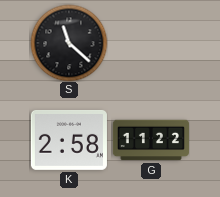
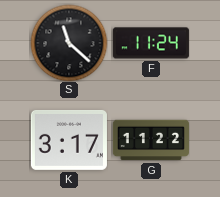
F: none -> 11:24
K: 2:58 -> 3:17
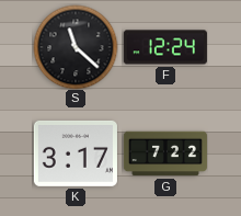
F: 11:24 -> 12:24
G: 11:22 -> 7:22
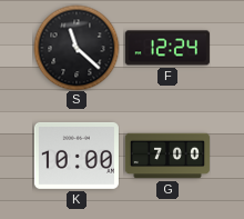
K: 3:17 -> 10:00
G: 7:22 -> 7:00
